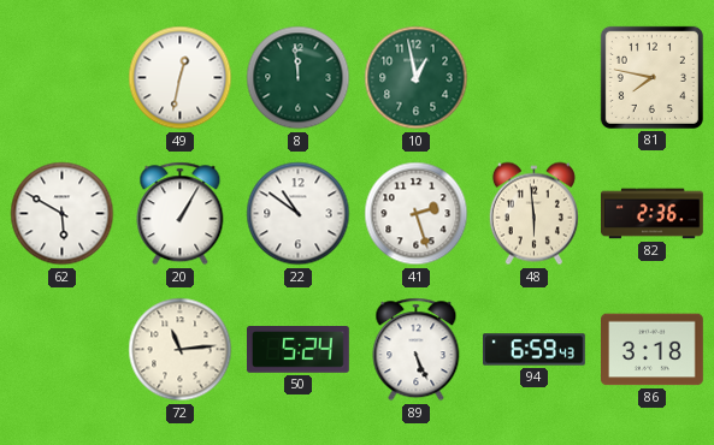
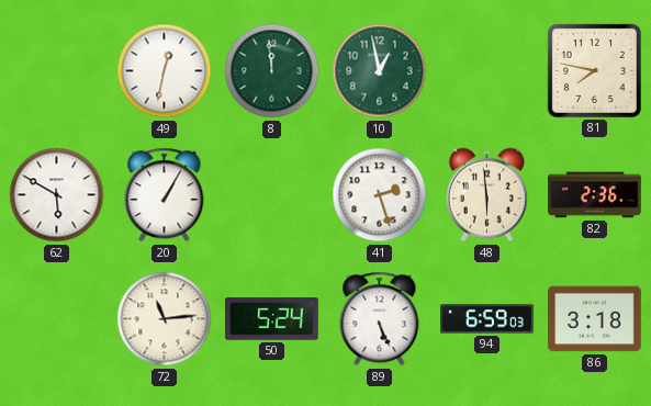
22: 10:51 -> none
94: 6:59:43 -> 6:59:03
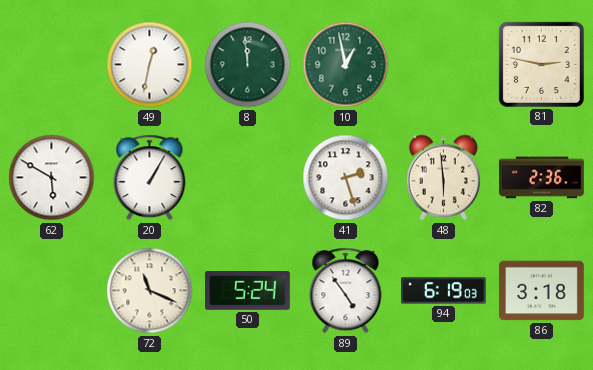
81: 7:47 -> 2:47
72: 11:14 -> 11:19
89: 5:26 -> 4:54
94: 6:59 -> 6:19
